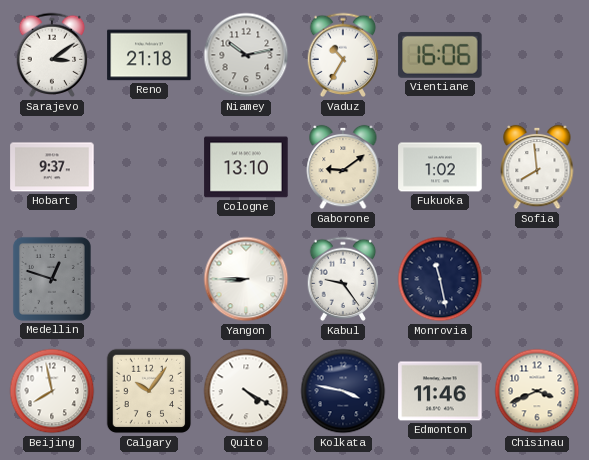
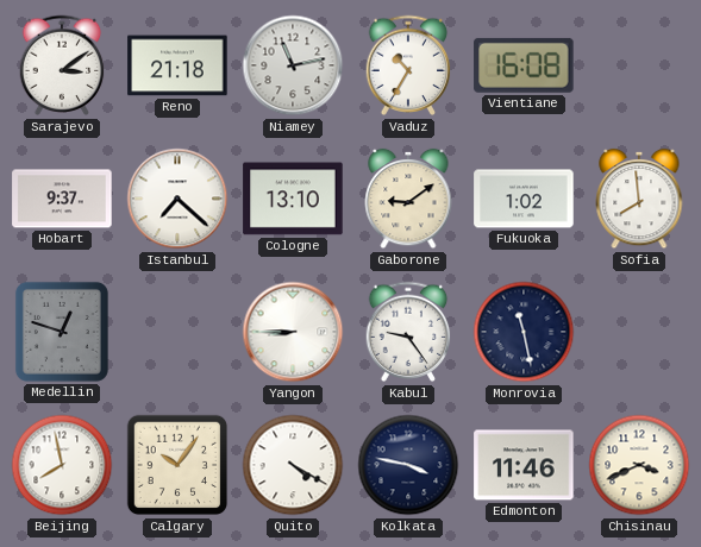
Niamey: 10:13 -> 11:13
Vientiane: 16:06 -> 16:08
Istanbul: none -> 7:22
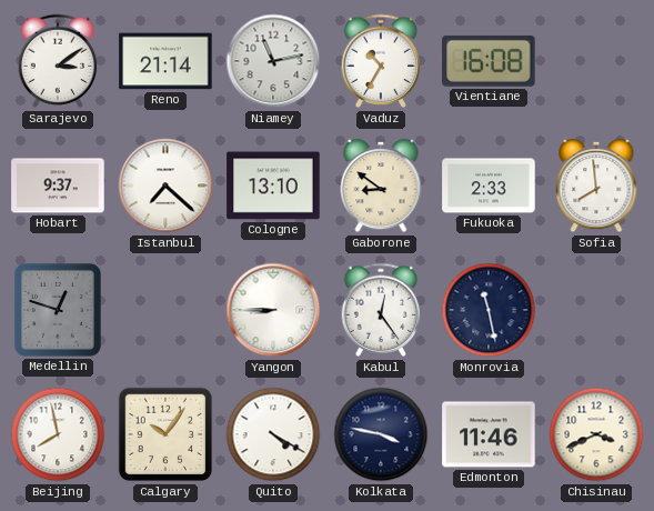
Reno: 21:18 -> 21:14
Gaborone: 9:09 -> 8:51
Fukuoka: 1:02 -> 2:33
Kabul: 9:24 -> 12:24
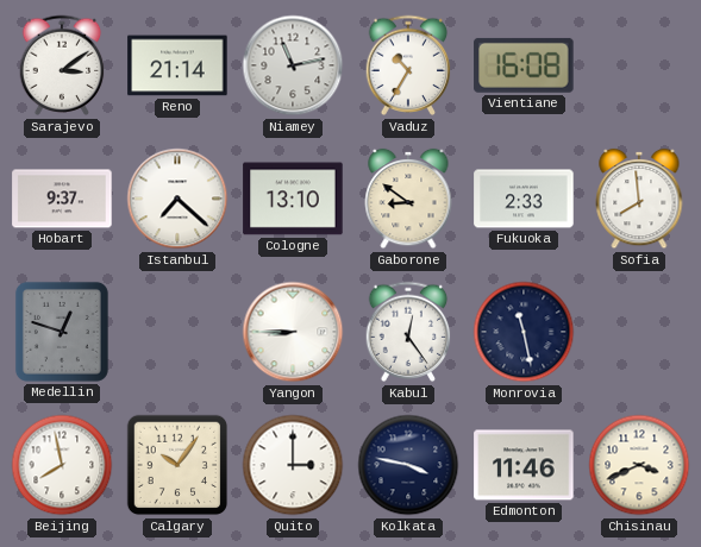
Quito: 4:20 -> 3:00
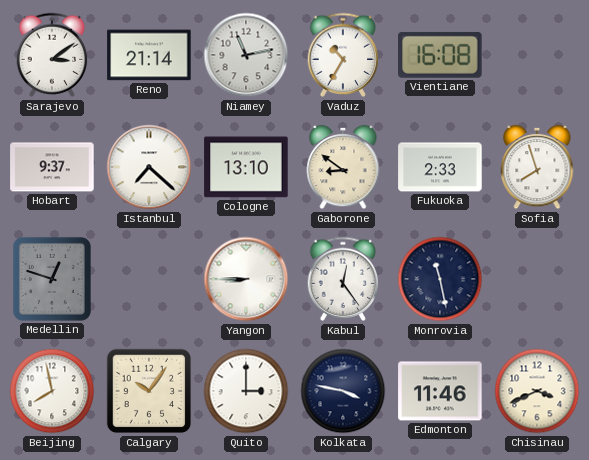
Sofia: 7:59 -> 7:57
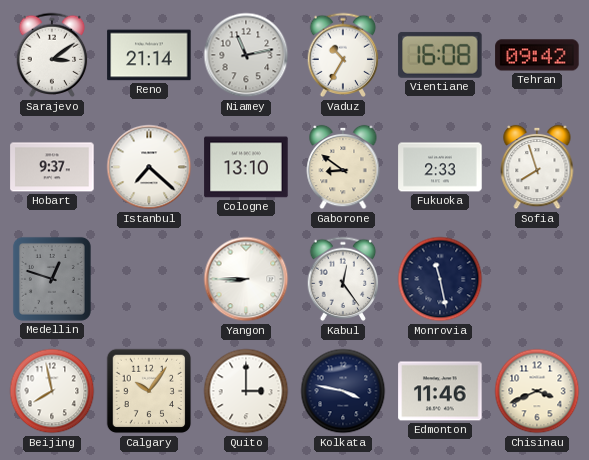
Tehran: none -> 09:42
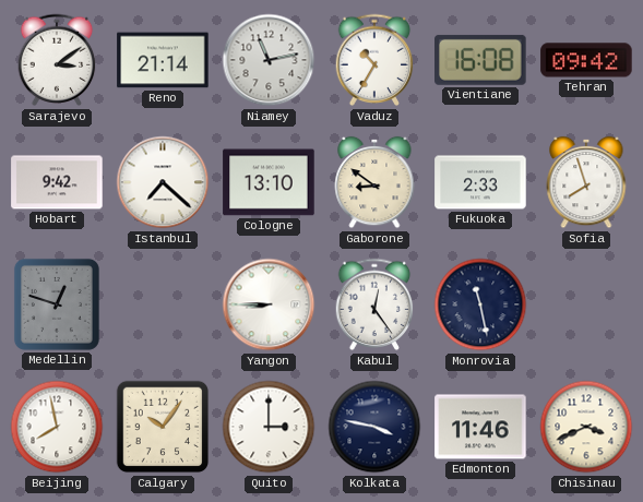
Hobart: 9:37 -> 9:42
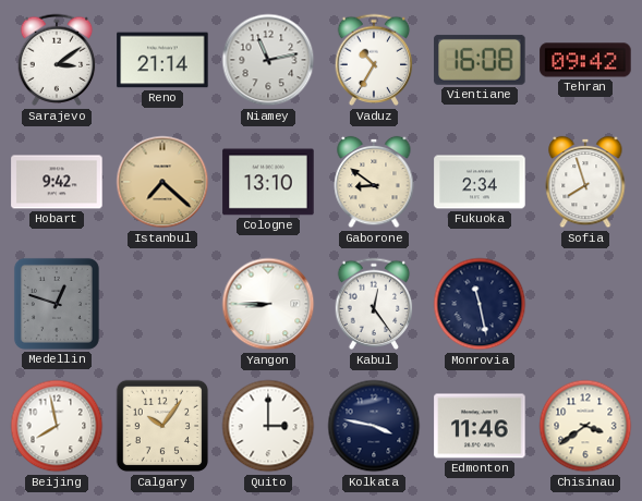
Istanbul dial: white -> champagne
Fukuoka: 2:33 -> 2:34
Chisinau: 3:41 -> 3:39
